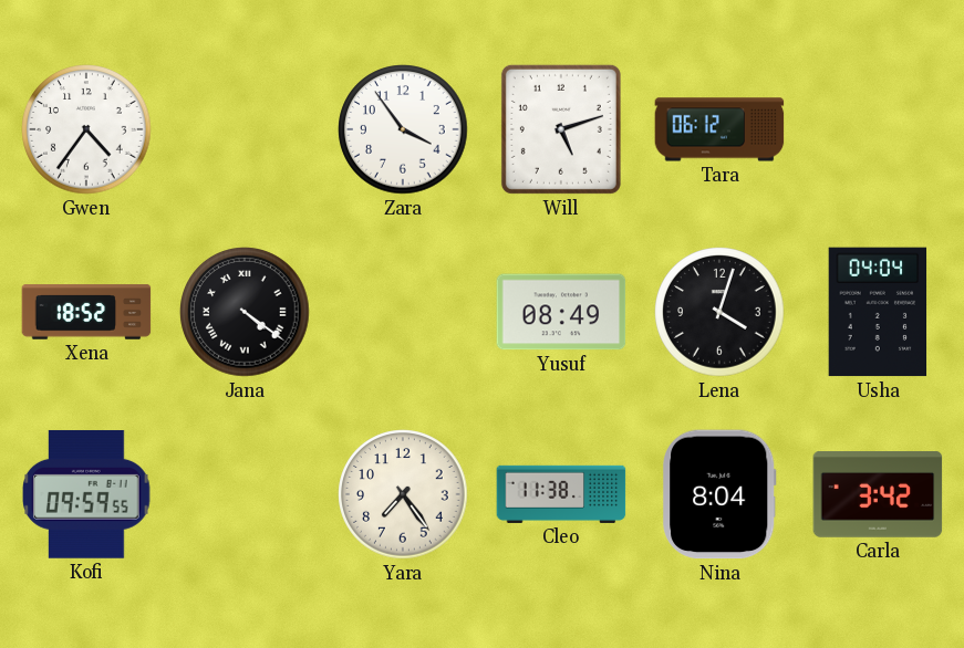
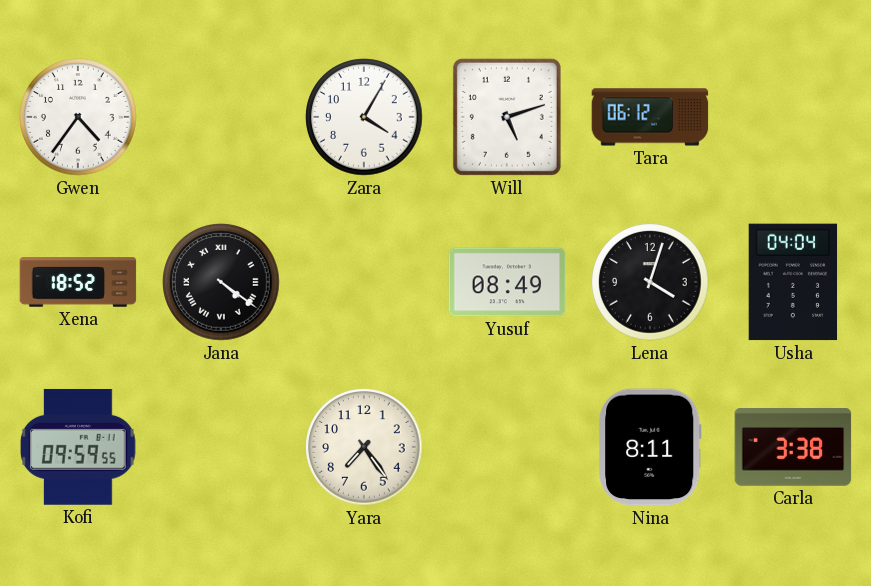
Zara: 3:54 -> 4:05
Cleo: 11:38 -> none
Nina: 8:04 -> 8:11
Carla: 3:42 -> 3:38
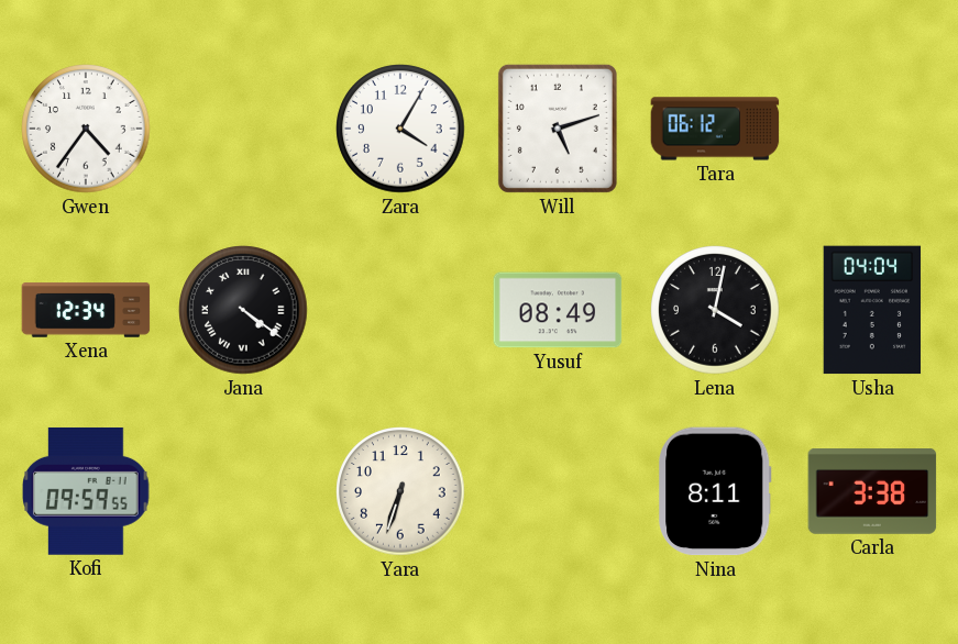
Xena: 18:52 -> 12:34
Lena: 4:03 -> 4:02
Yara: 7:24 -> 6:33
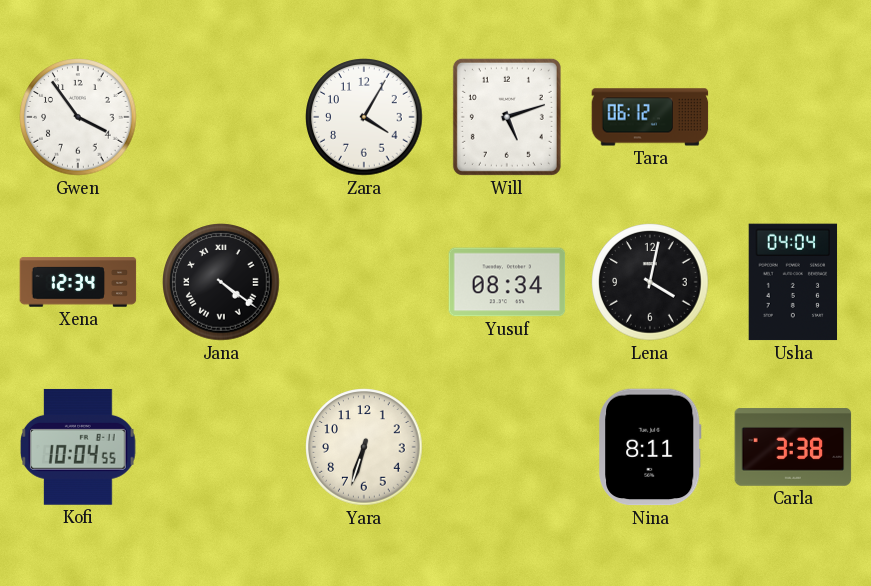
Gwen: 4:36 -> 3:54
Yusuf: 08:49 -> 08:34
Kofi: 09:59 -> 10:04
